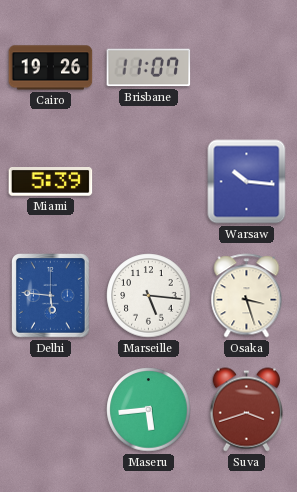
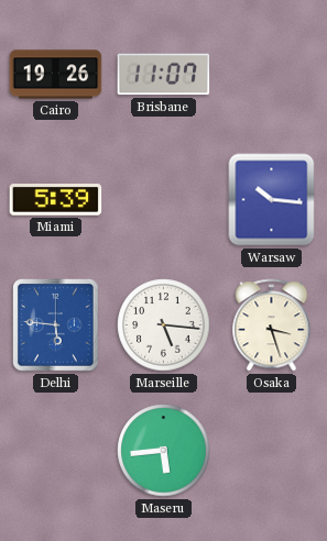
Suva: 3:42 -> none
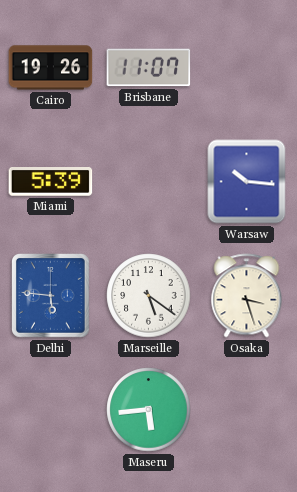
Marseille: 5:16 -> 5:21
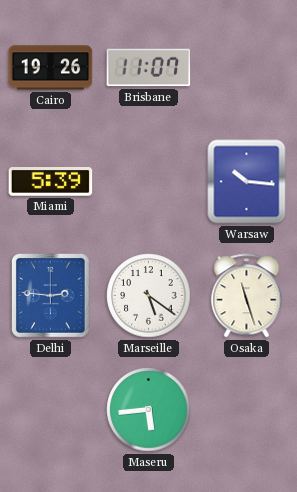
Delhi: 5:46 -> 2:46
Osaka: 3:27 -> 11:27
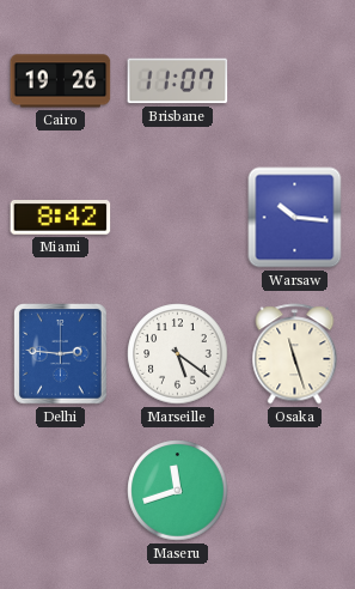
Miami: 5:39 -> 8:42
Maseru: 5:44 -> 11:42
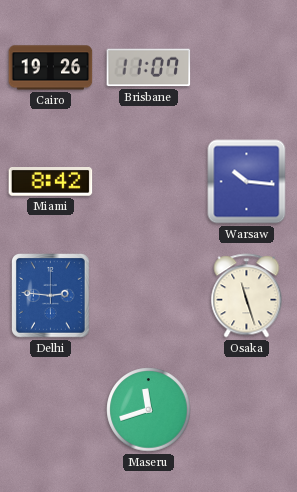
Marseille: 5:21 -> none
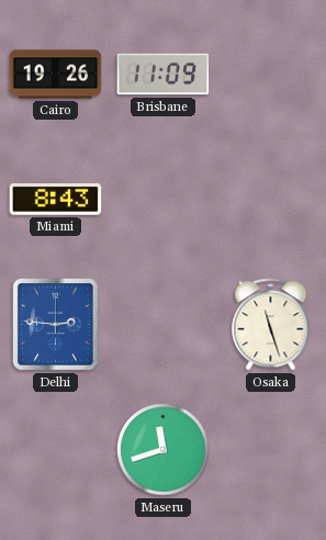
Brisbane: 11:07 -> 11:09
Miami: 8:42 -> 8:43
Warsaw: 10:16 -> none
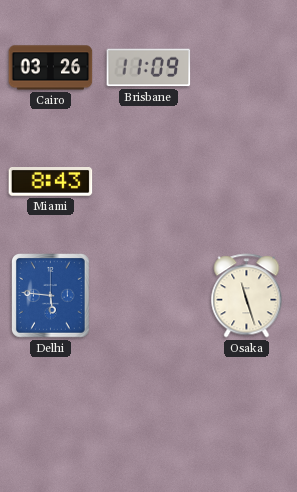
Cairo: 19:26 -> 03:26
Delhi: 2:46 -> 5:46
Maseru: 11:42 -> none
